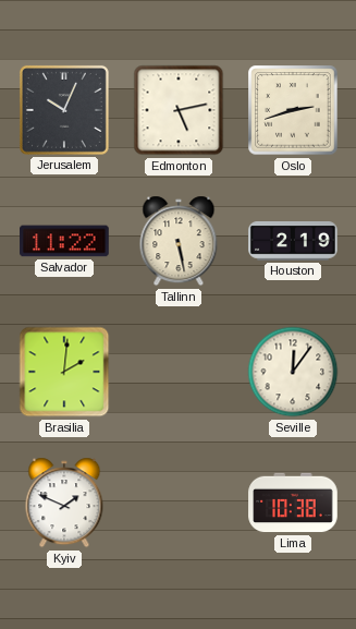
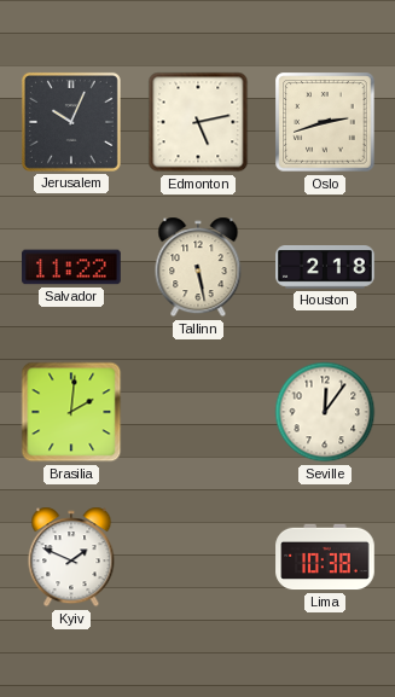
Houston: 2:19 -> 2:18
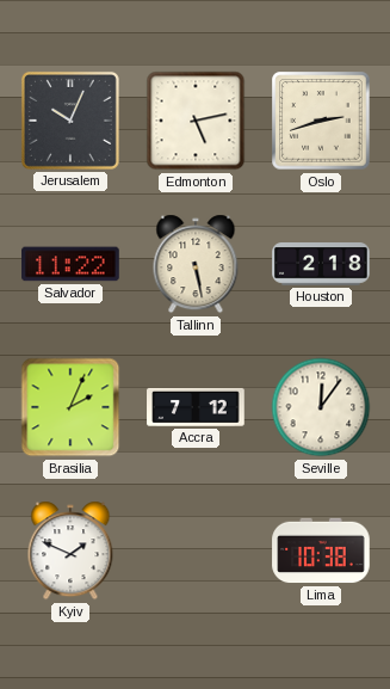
Brasilia: 2:01 -> 2:04
Accra: none -> 7:12
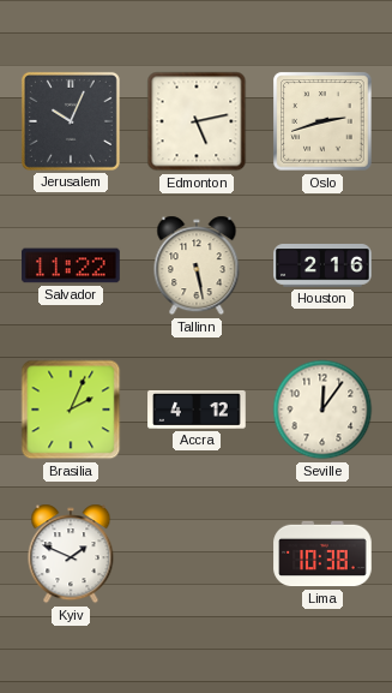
Houston: 2:18 -> 2:16
Accra: 7:12 -> 4:12
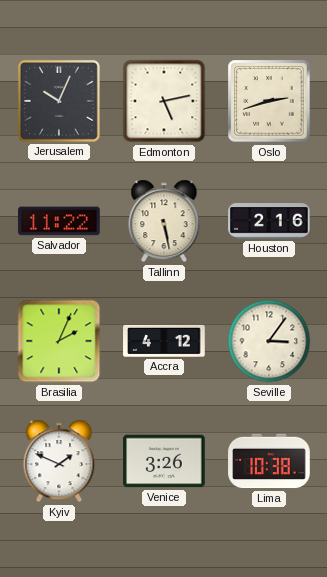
Seville: 12:06 -> 3:06
Venice: none -> 3:26
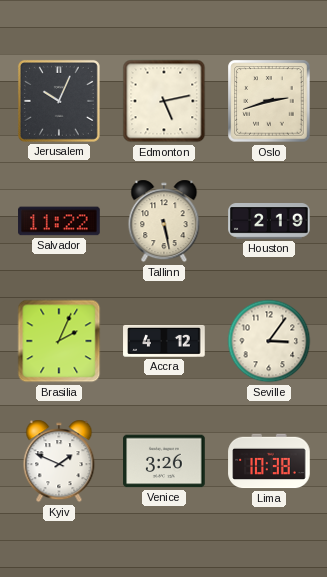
Houston: 2:16 -> 2:19
